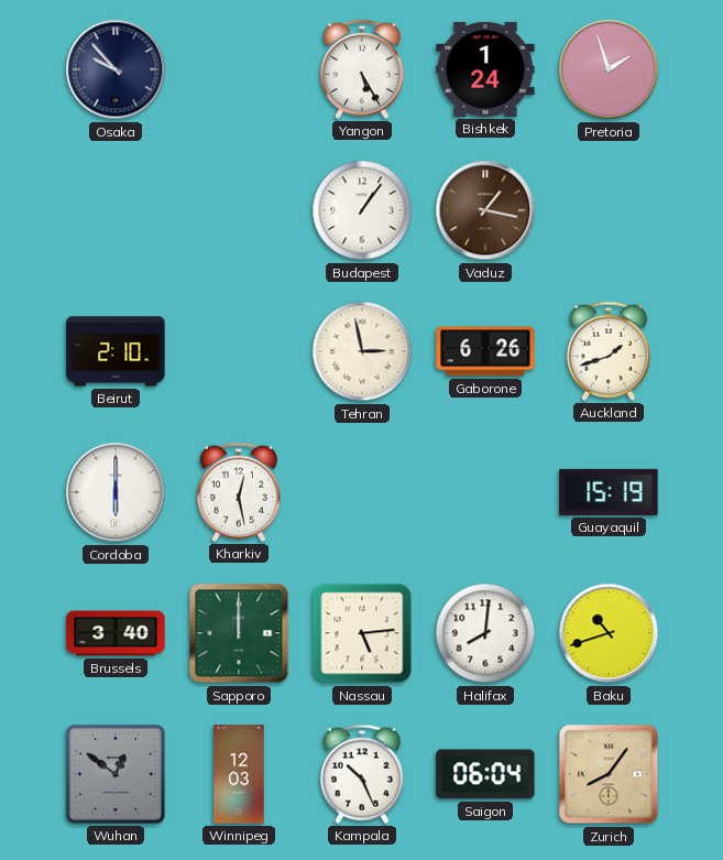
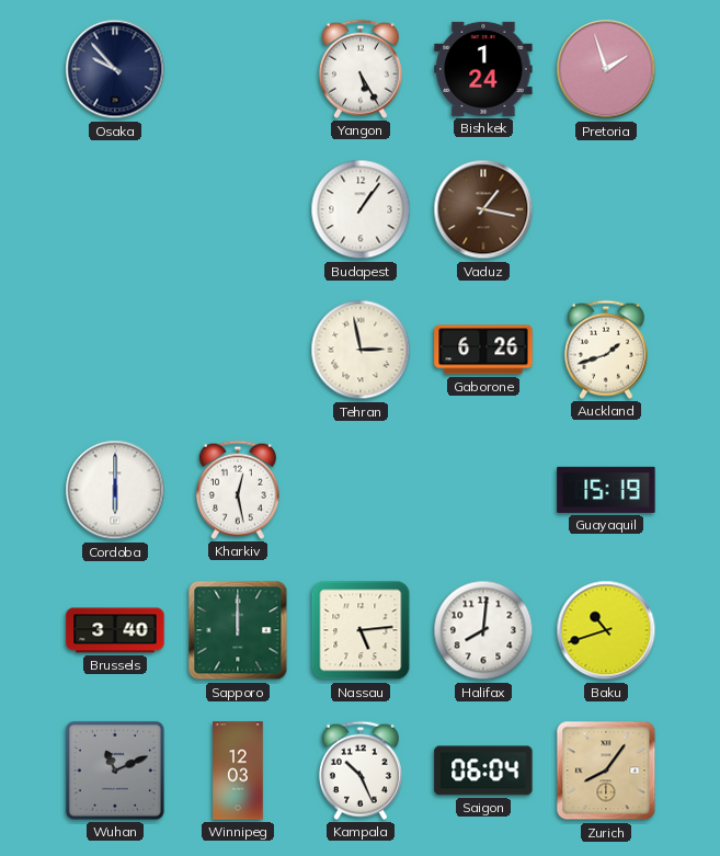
Beirut: 2:10 -> none
Wuhan: 12:51 -> 11:11
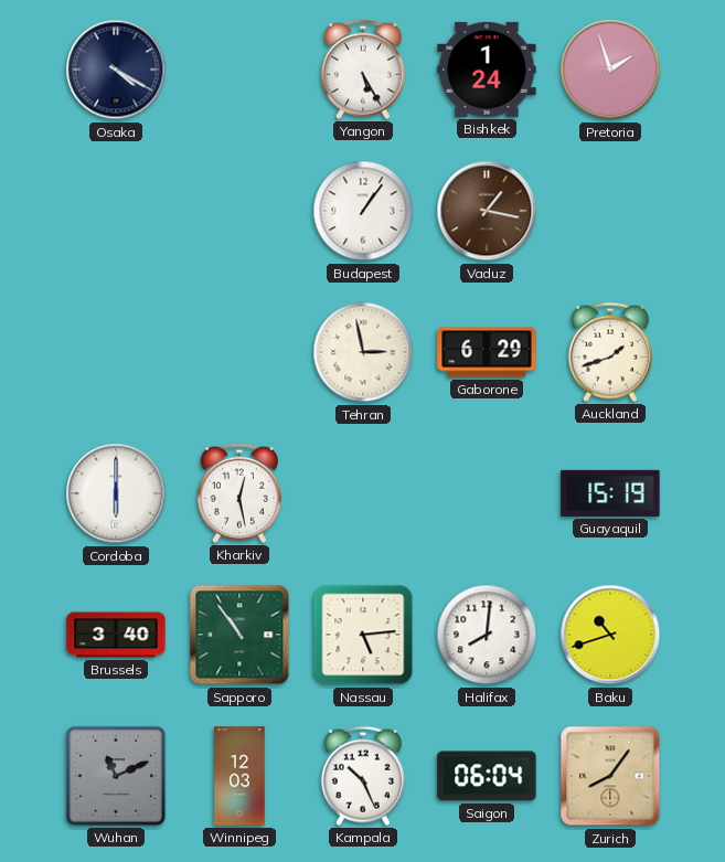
Osaka: 9:53 -> 4:20
Gaborone: 6:26 -> 6:29
Sapporo: 12:00 -> 10:54
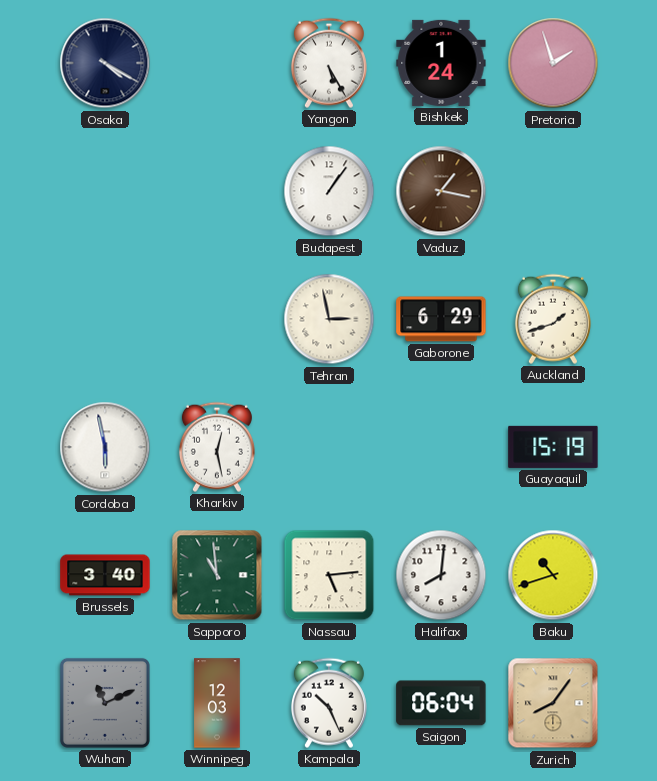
Cordoba: 6:00 -> 5:58
Sapporo: 10:54 -> 10:59
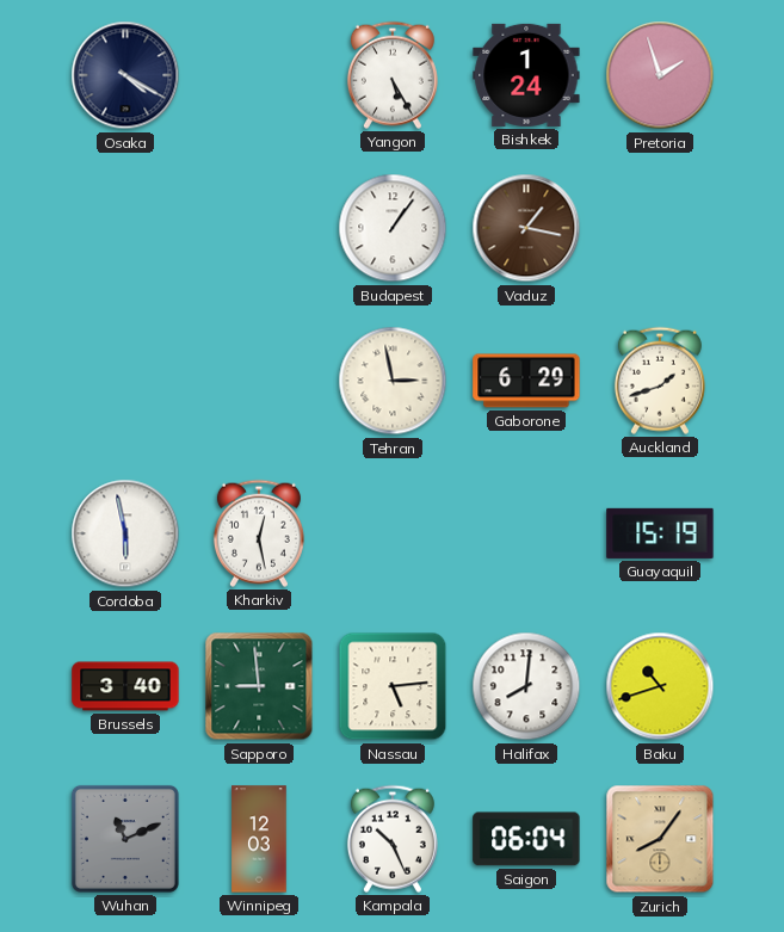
Sapporo: 10:59 -> 8:59
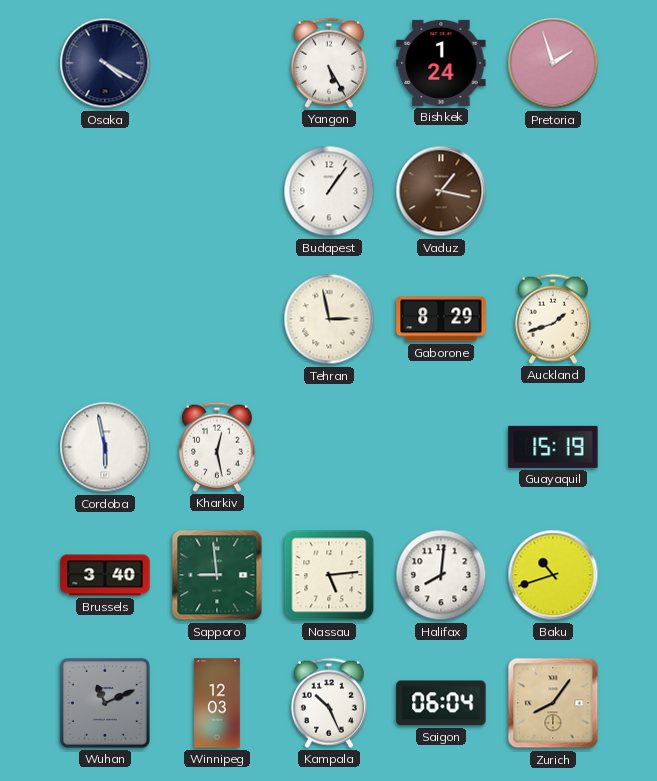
Gaborone: 6:29 -> 8:29
